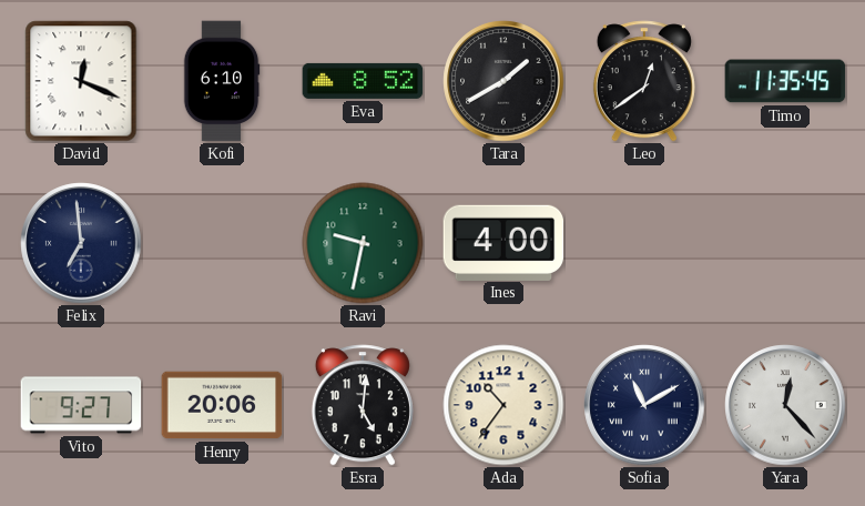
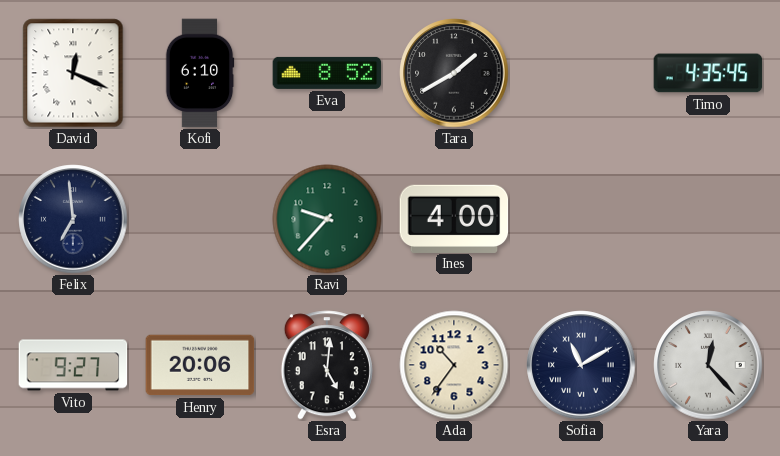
Leo: 12:39 -> none
Timo: 11:35 -> 4:35
Ravi: 9:32 -> 9:37
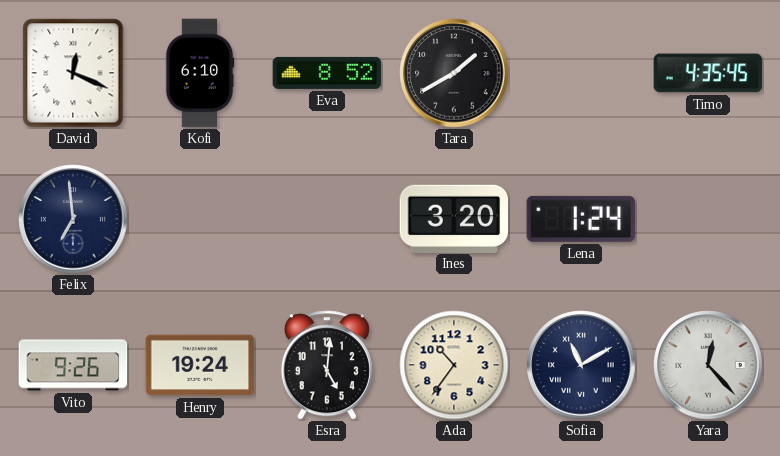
Ravi: 9:37 -> none
Ines: 4:00 -> 3:20
Lena: none -> 1:24
Vito: 9:27 -> 9:26
Henry: 20:06 -> 19:24
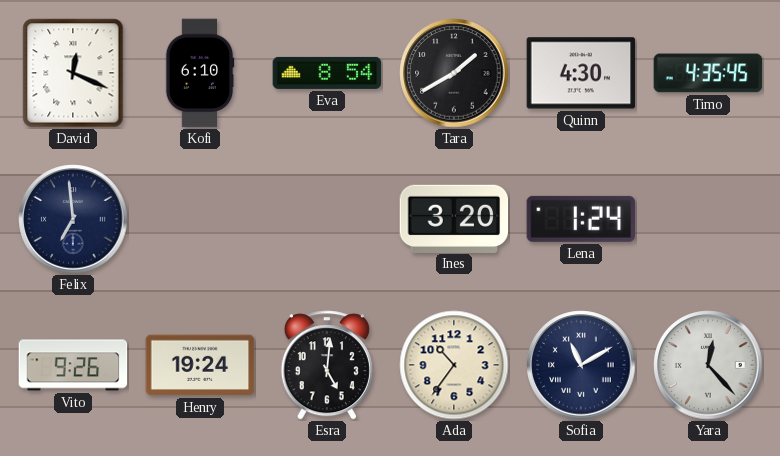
Eva: 8:52 -> 8:54
Quinn: none -> 4:30
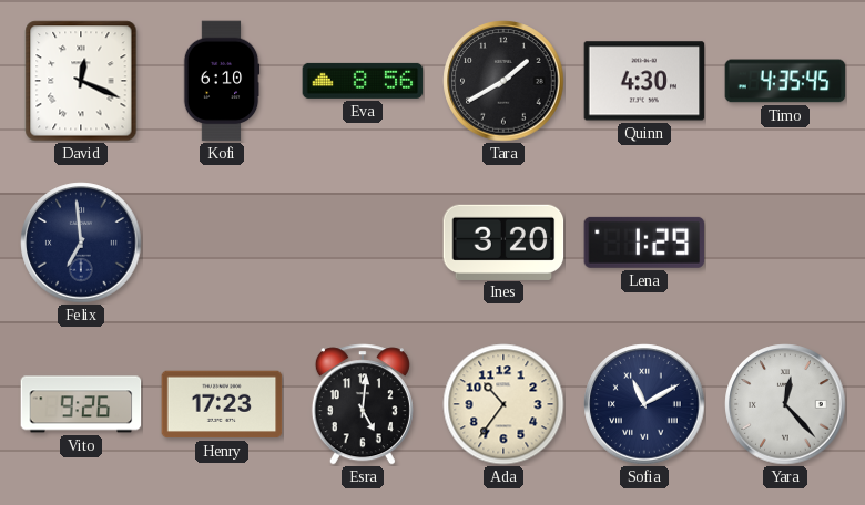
Eva: 8:54 -> 8:56
Lena: 1:24 -> 1:29
Henry: 19:24 -> 17:23
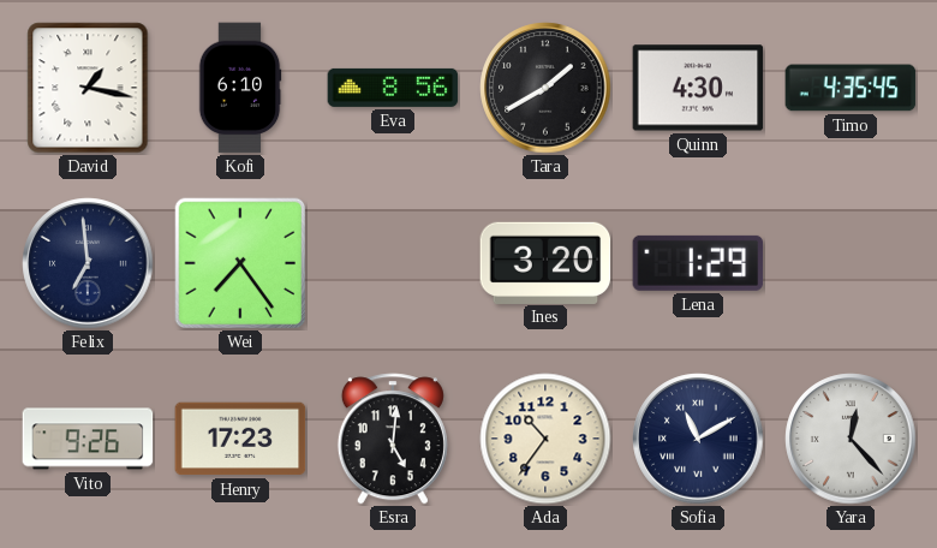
David: 12:19 -> 1:17
Wei: none -> 7:24
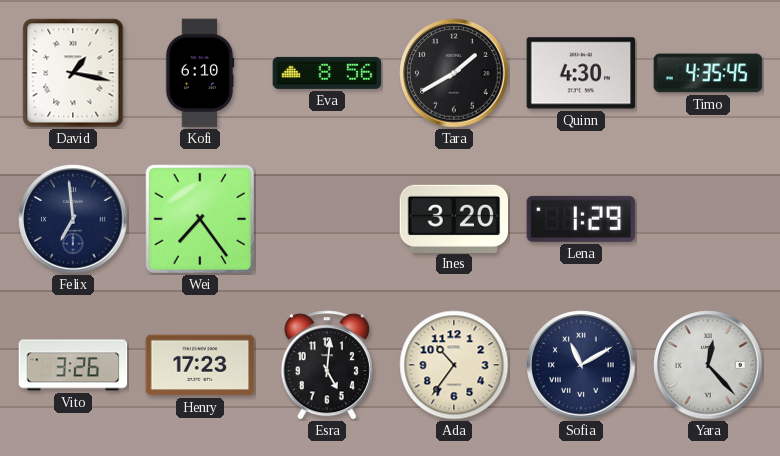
Vito: 9:26 -> 3:26
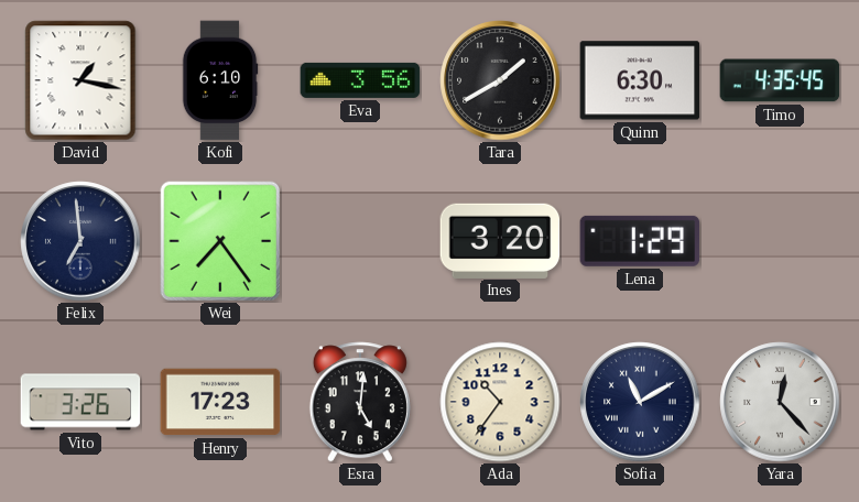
Eva: 8:56 -> 3:56
Quinn: 4:30 -> 6:30
